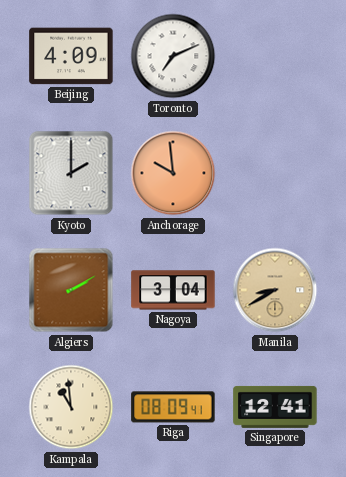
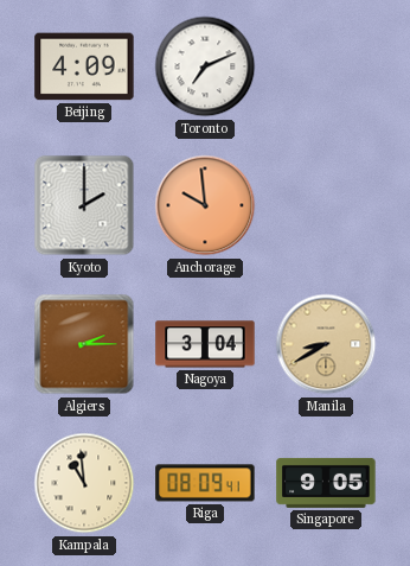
Algiers: 2:10 -> 2:15
Singapore: 12:41 -> 9:05
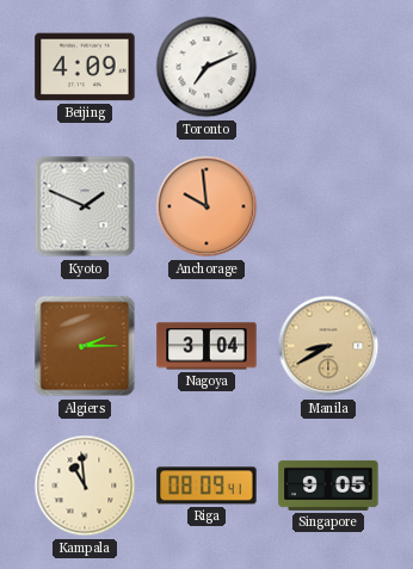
Kyoto: 2:00 -> 1:49
